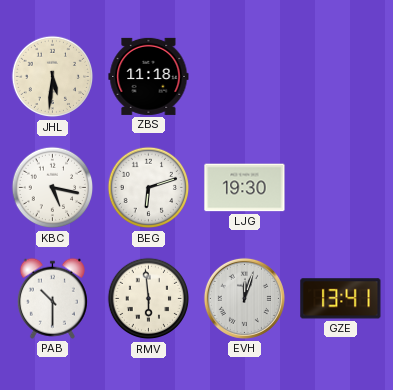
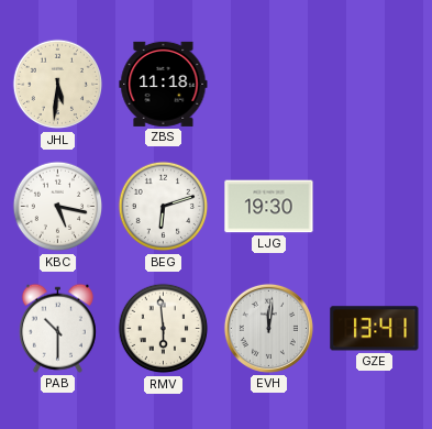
EVH: 12:03 -> 12:01
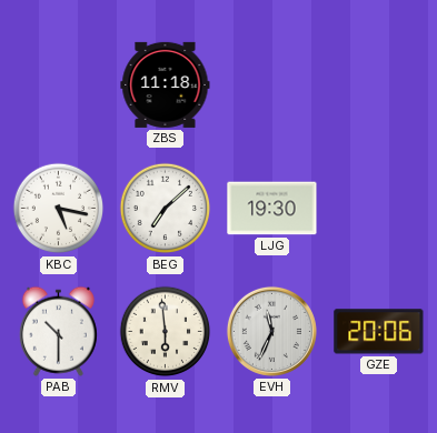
JHL: 5:31 -> none
BEG: 6:12 -> 7:08
EVH: 12:01 -> 11:34
GZE: 13:41 -> 20:06
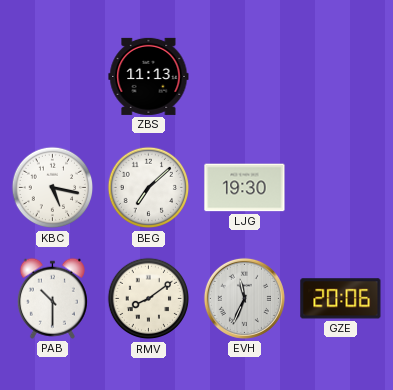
ZBS: 11:18 -> 11:13
RMV: 5:59 -> 8:09
